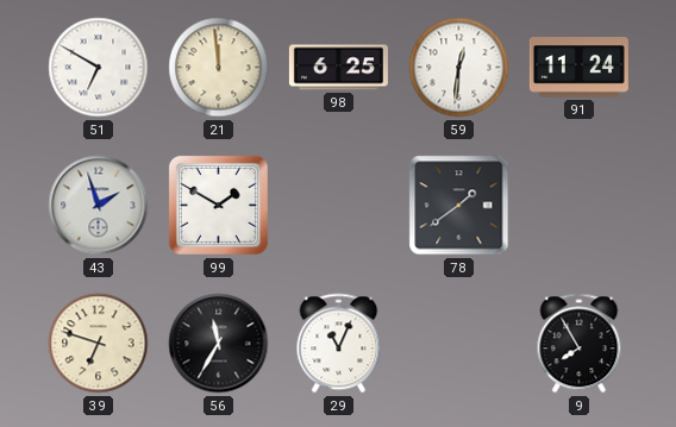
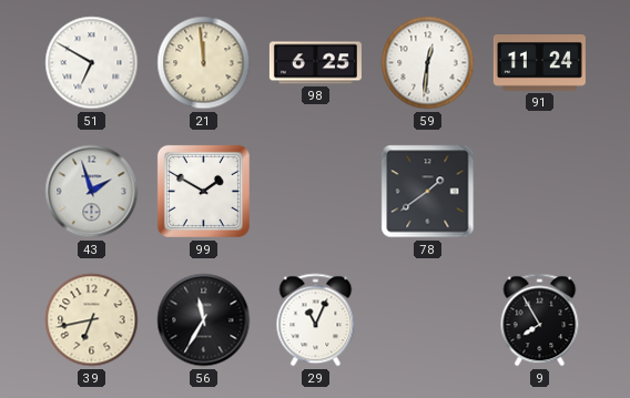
39: 6:48 -> 6:43
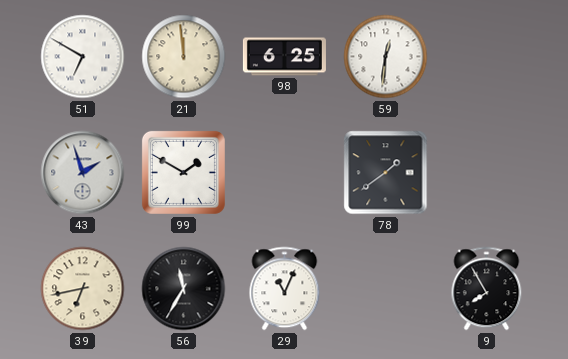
91: 11:24 -> none
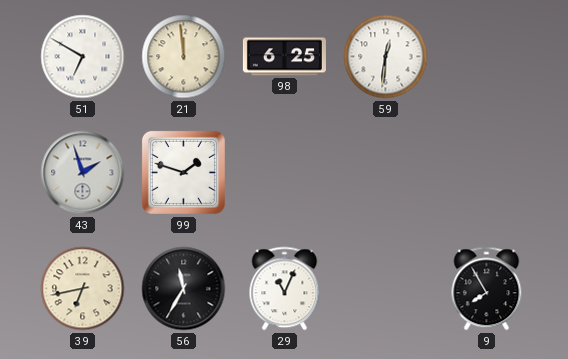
99: 1:50 -> 1:48
78: 1:39 -> none
